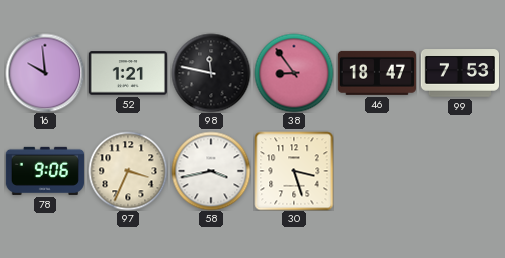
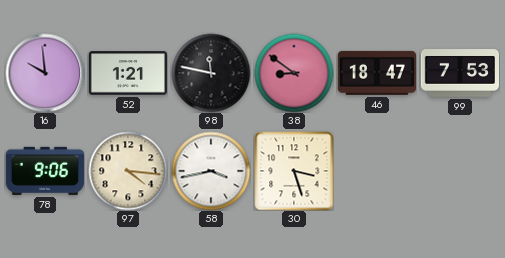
38: 8:54 -> 8:51
97: 3:34 -> 4:16
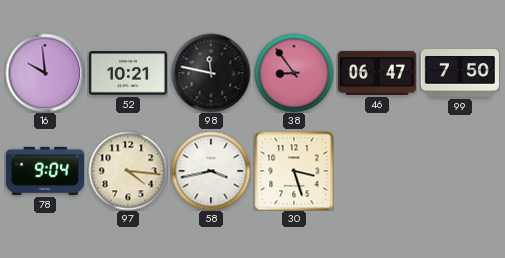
52: 1:21 -> 10:21
38: 8:51 -> 8:54
46: 18:47 -> 06:47
99: 7:53 -> 7:50
78: 9:06 -> 9:04
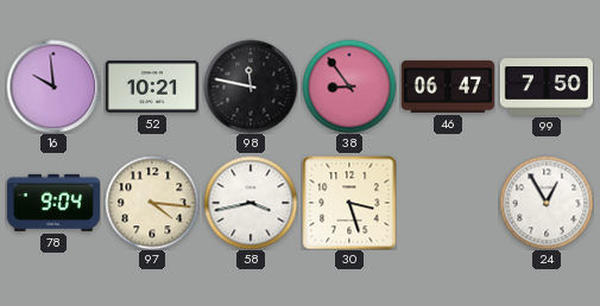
24: none -> 12:55
